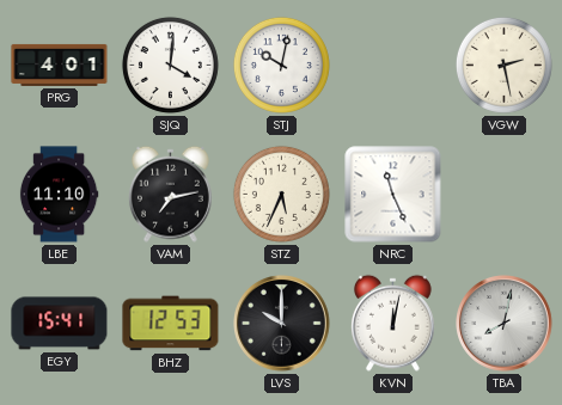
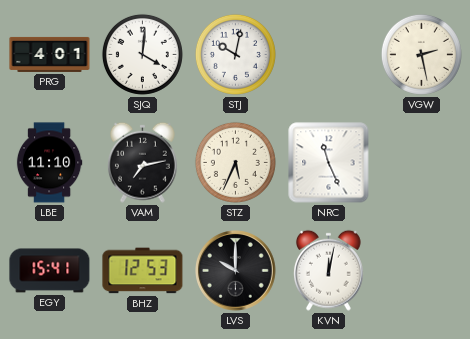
TBA: 8:02 -> none
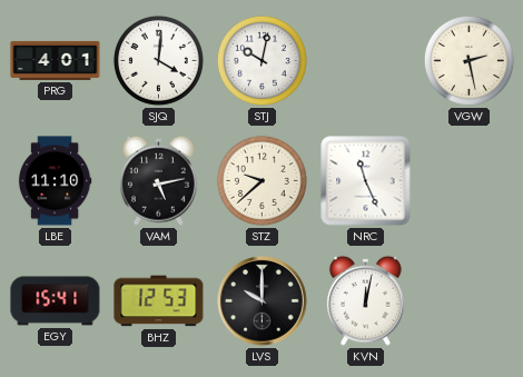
VAM: 7:13 -> 5:13
STZ: 5:34 -> 9:38
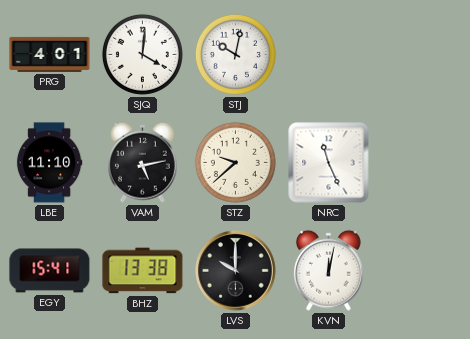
VGW: 2:28 -> none
BHZ: 12:53 -> 13:38
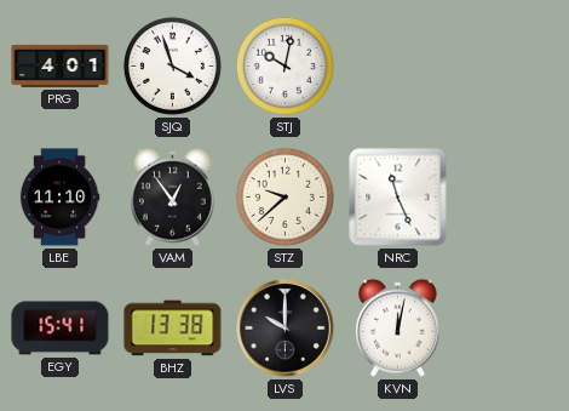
SJQ: 4:01 -> 3:57
VAM: 5:13 -> 12:54
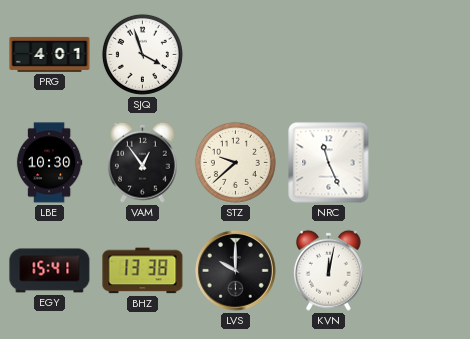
STJ: 10:02 -> none
LBE: 11:10 -> 10:30
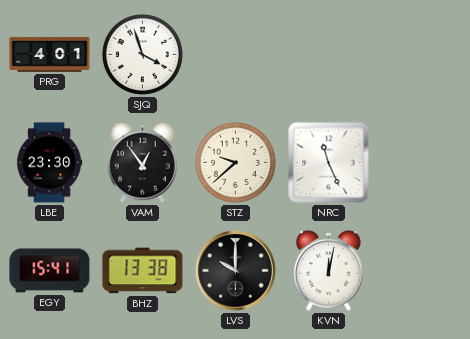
LBE: 10:30 -> 23:30
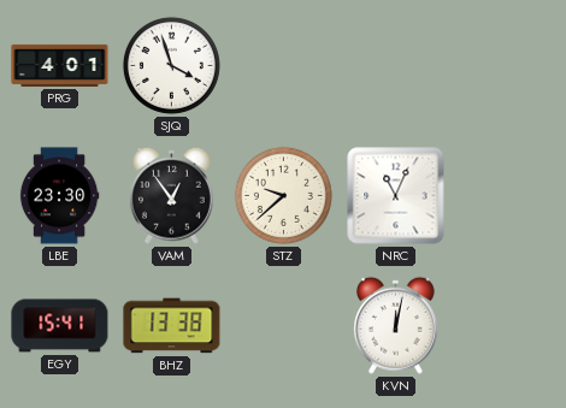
NRC: 11:26 -> 11:04
LVS: 10:00 -> none
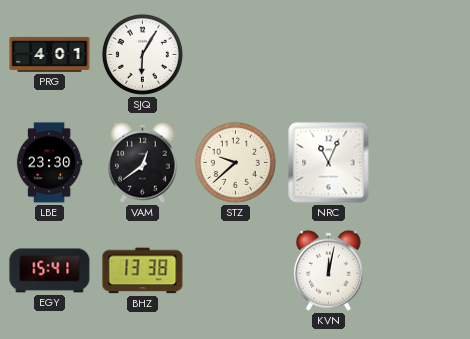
SJQ: 3:57 -> 6:05
VAM: 12:54 -> 12:39
